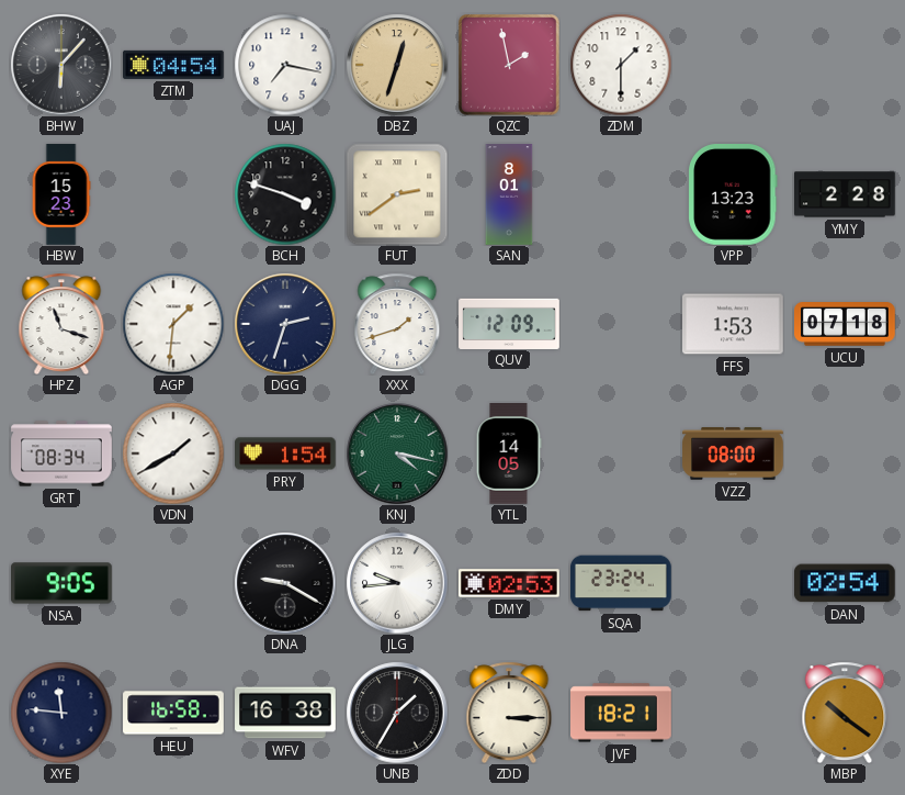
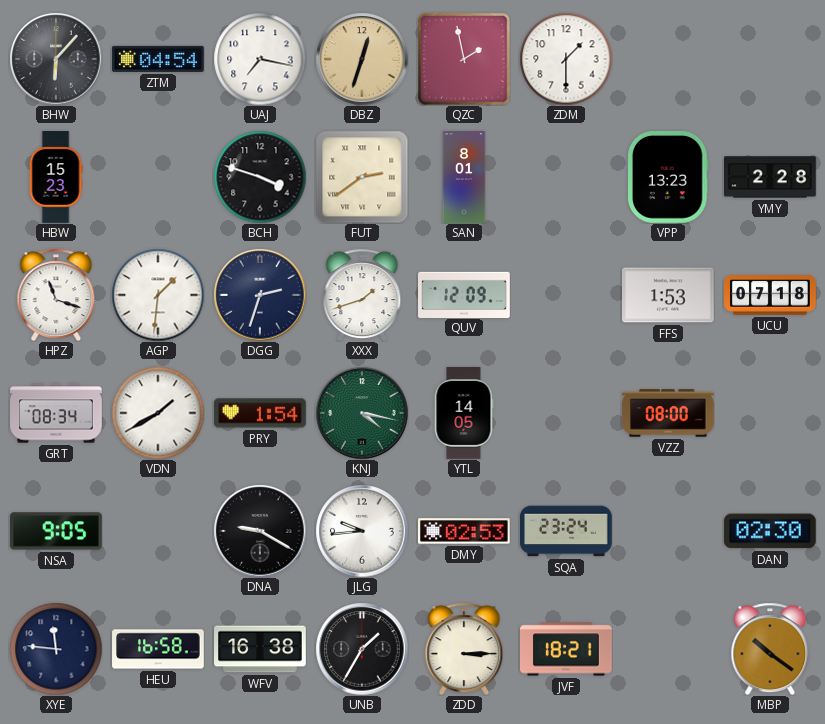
DAN: 02:54 -> 02:30
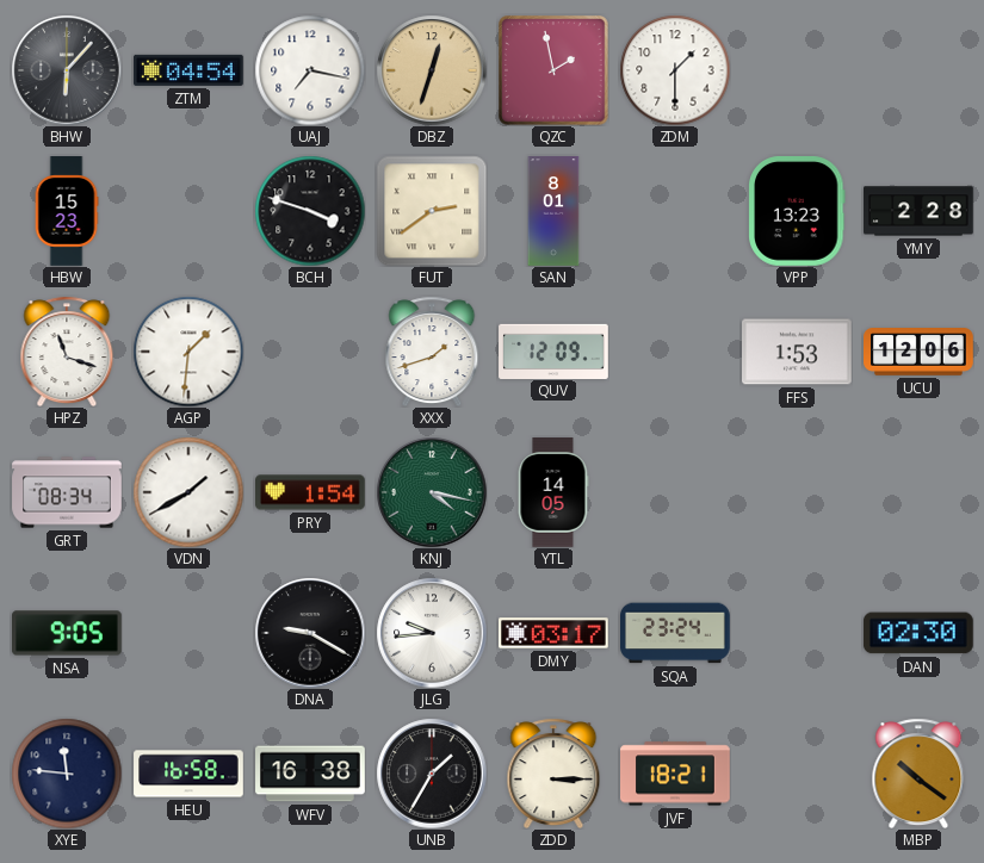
DGG: 2:33 -> none
UCU: 07:18 -> 12:06
VZZ: 08:00 -> none
DMY: 02:53 -> 03:17
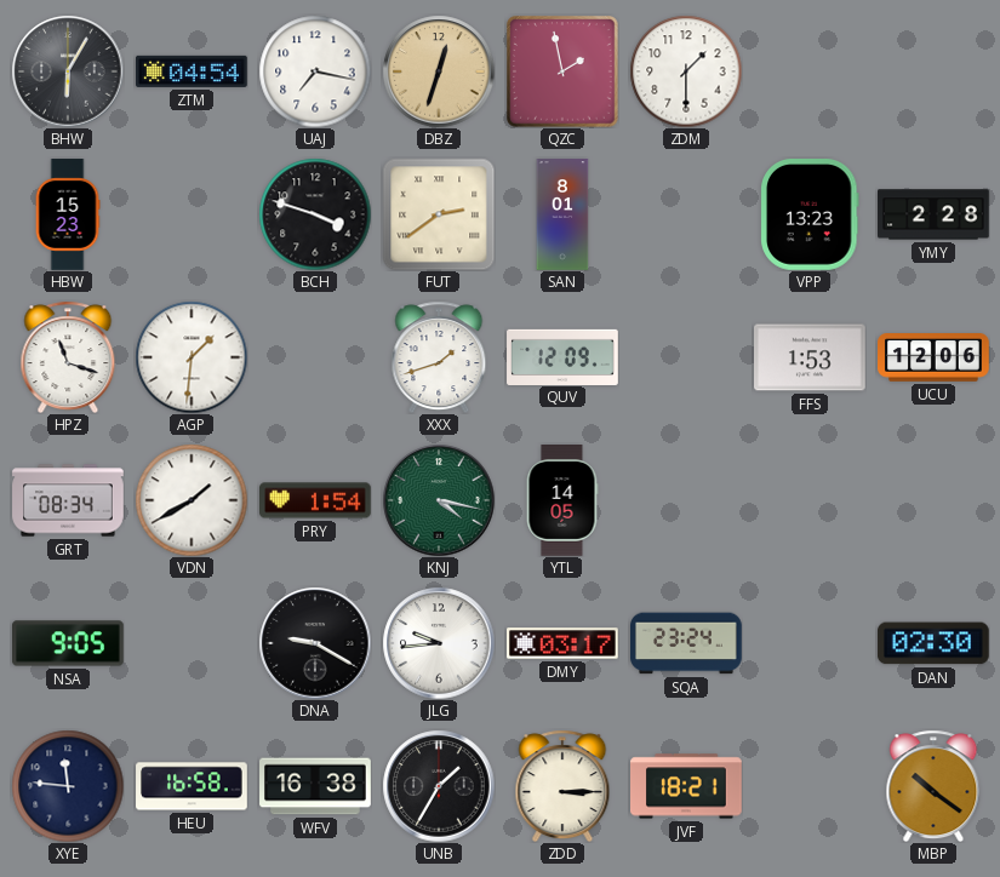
BHW: 6:07 -> 6:05
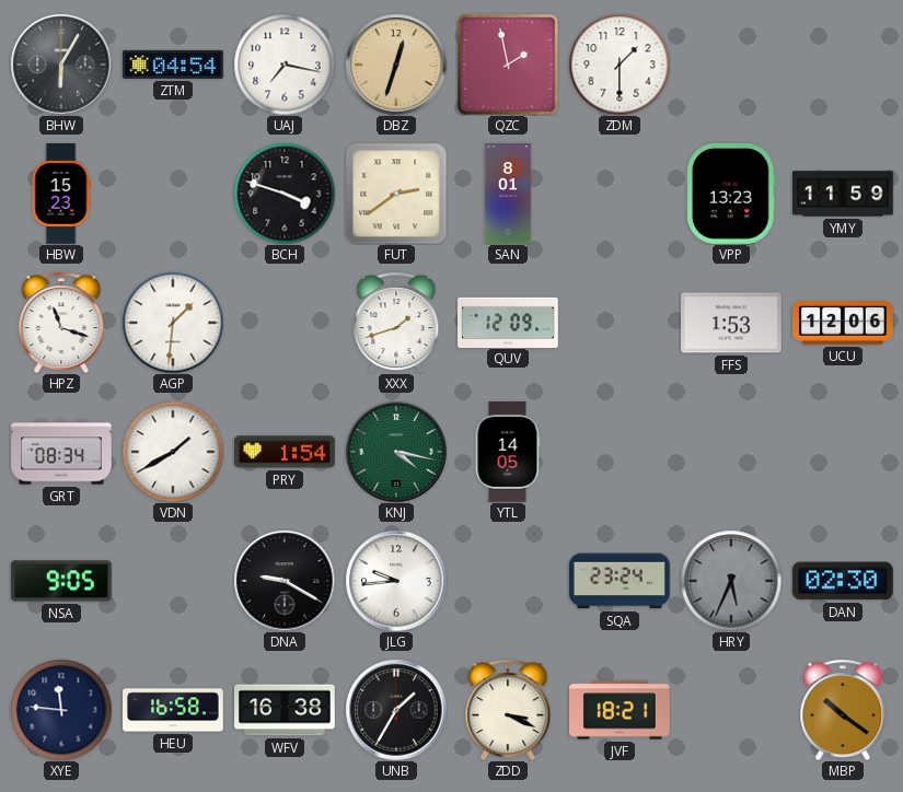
YMY: 2:28 -> 11:59
DMY: 03:17 -> none
HRY: none -> 5:34
ZDD: 3:15 -> 3:19
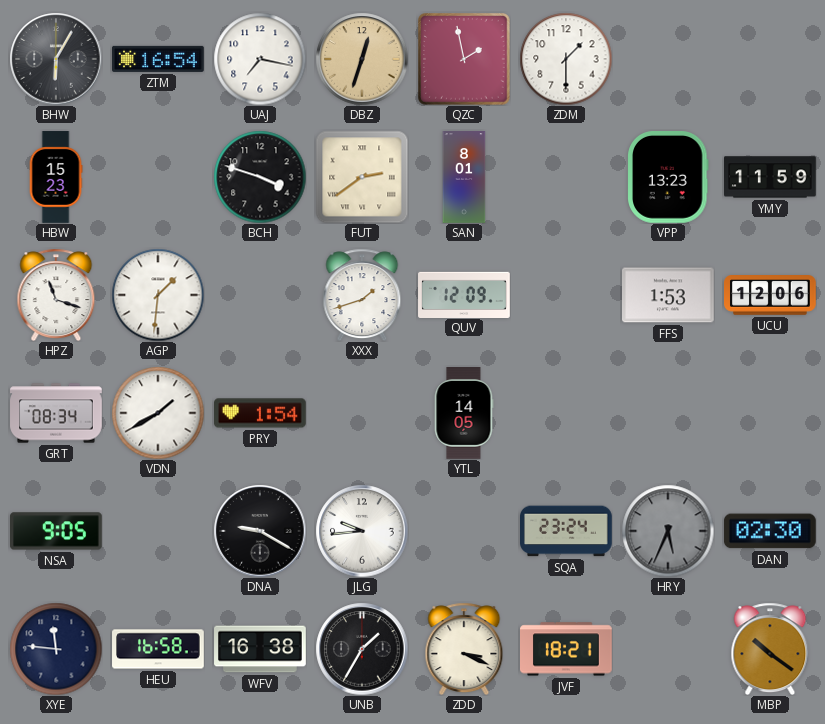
ZTM: 04:54 -> 16:54
KNJ: 4:17 -> none
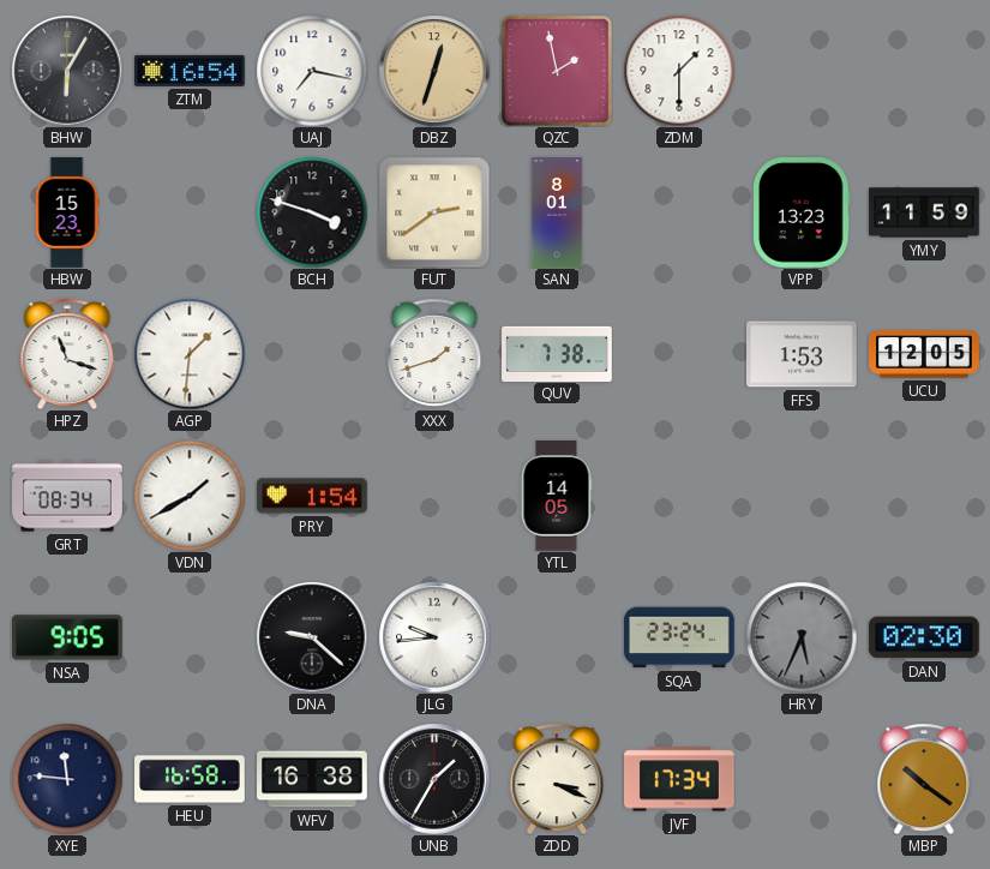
QUV: 12:09 -> 7:38
UCU: 12:06 -> 12:05
DNA: 9:20 -> 9:22
JVF: 18:21 -> 17:34
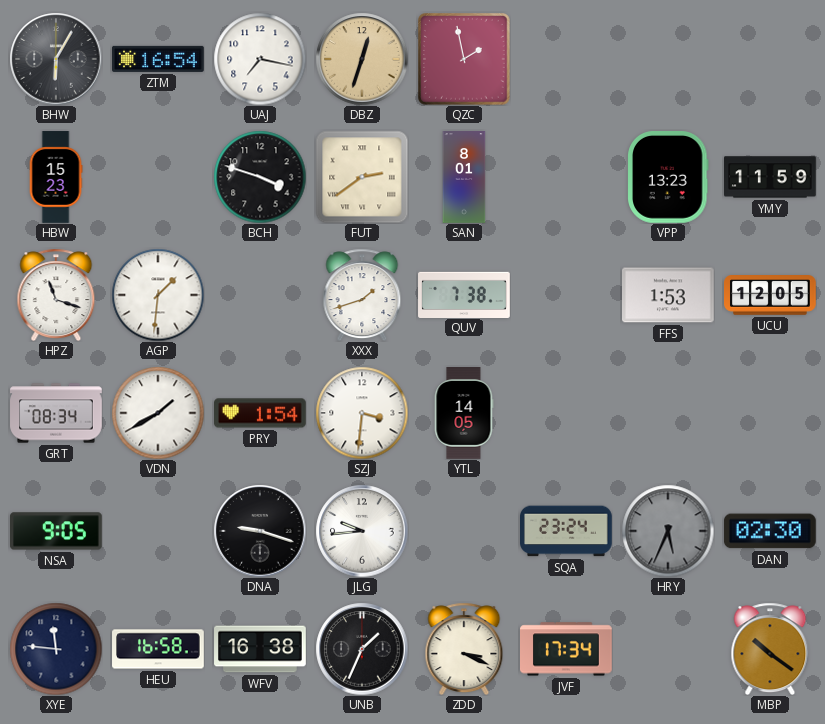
ZDM: 1:30 -> none
SZJ: none -> 3:31
DNA: 9:22 -> 9:18
UNB: 1:35 -> 1:34
